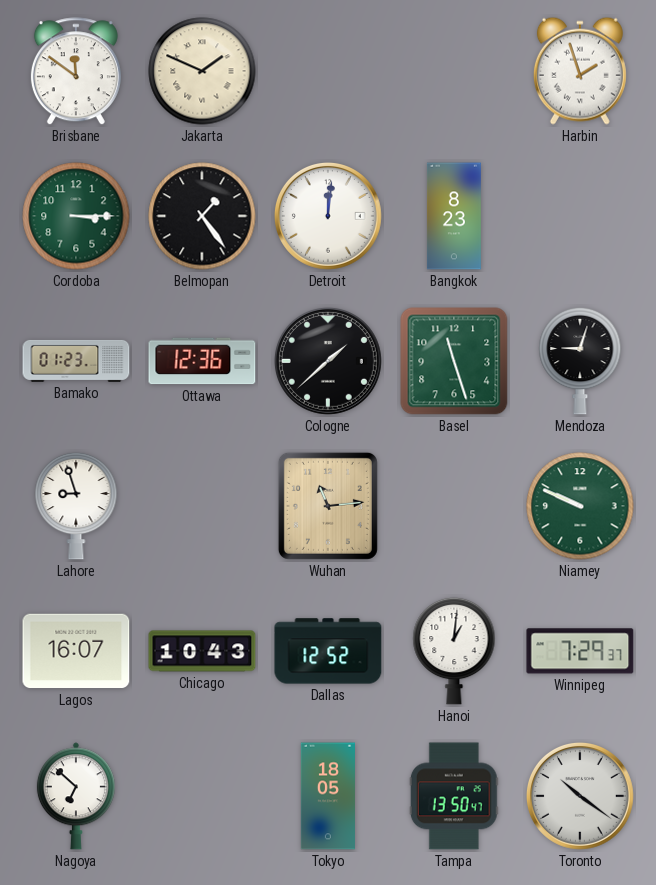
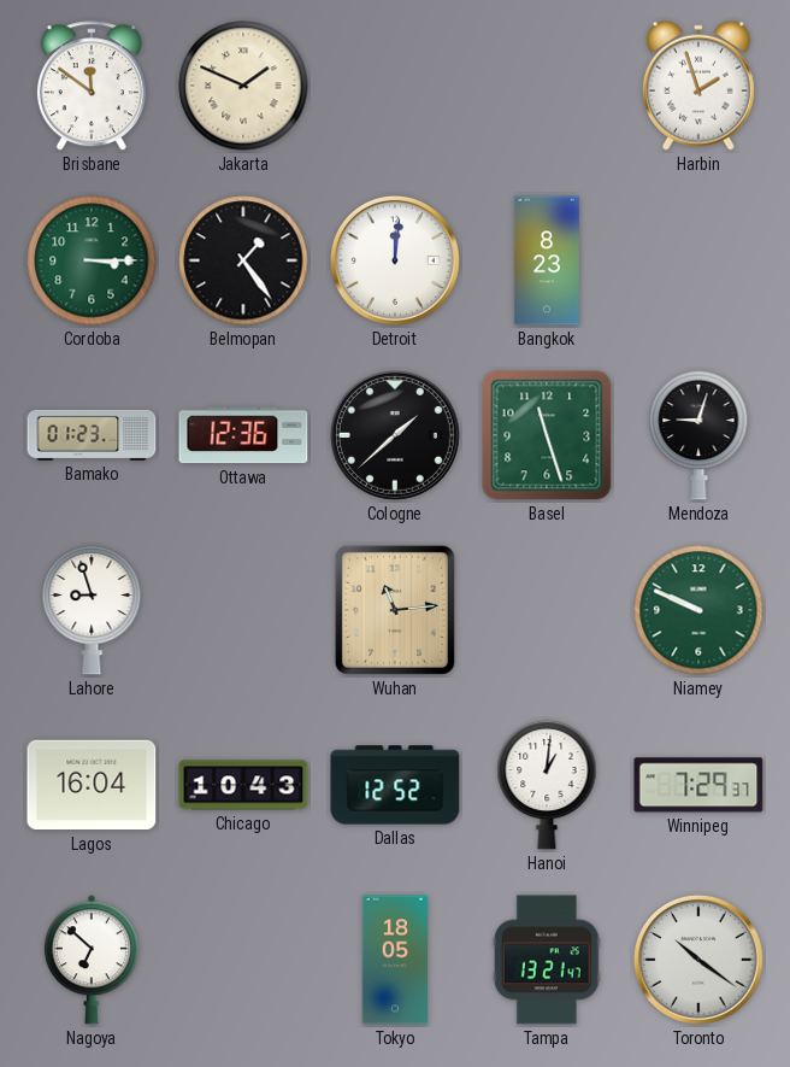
Lagos: 16:07 -> 16:04
Tampa: 13:50 -> 13:21
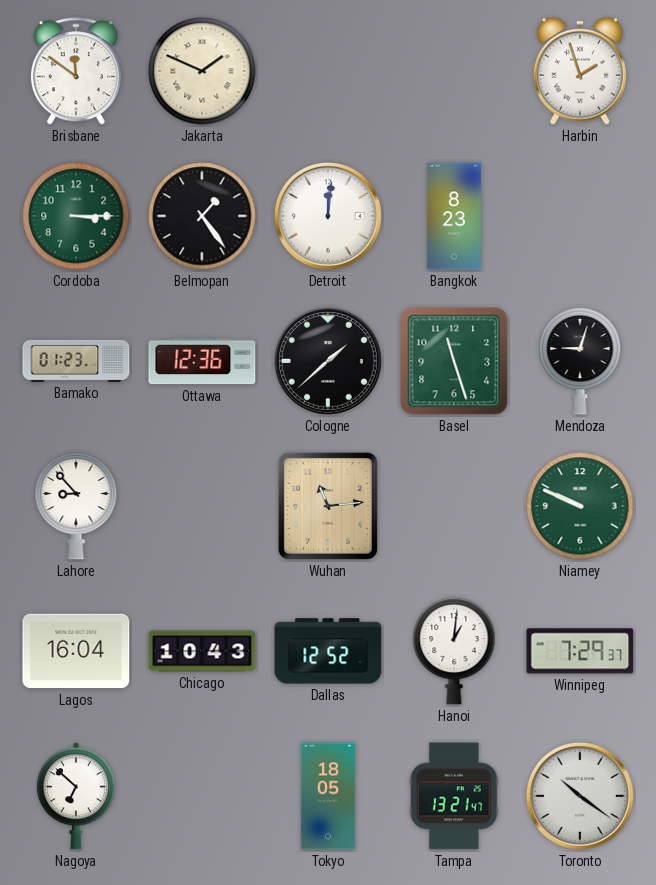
Lahore: 8:57 -> 8:53
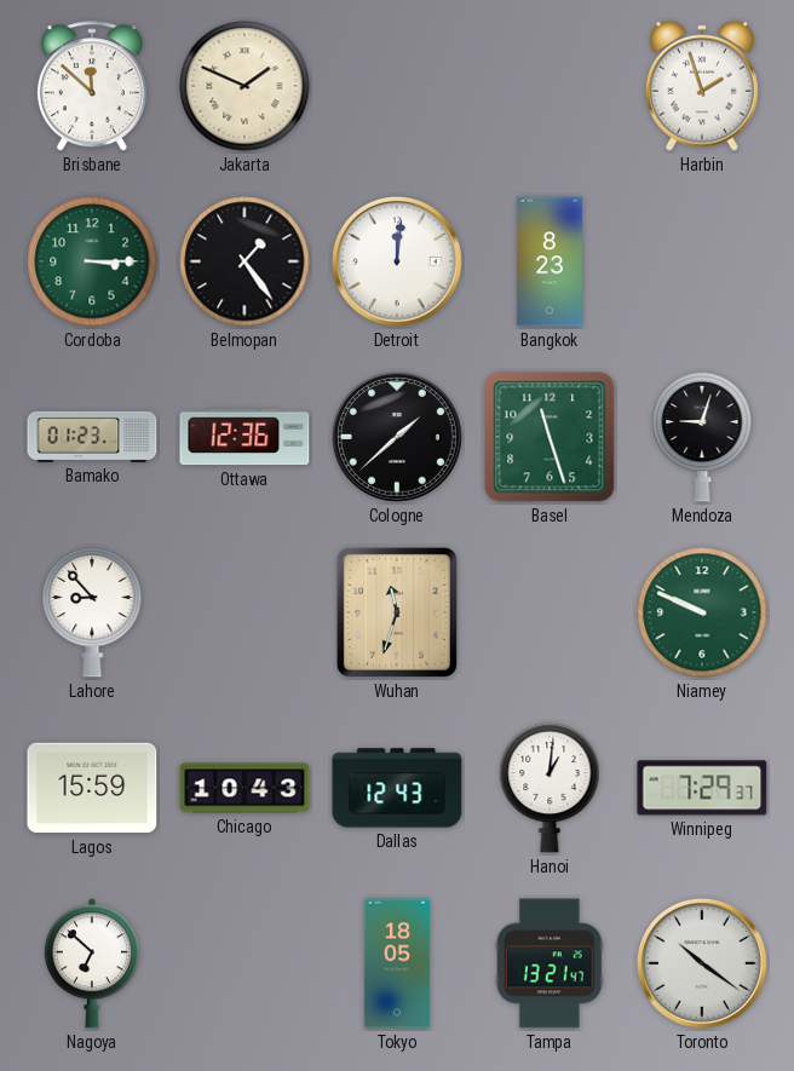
Brisbane: 11:51 -> 11:52
Wuhan: 11:14 -> 11:33
Lagos: 16:04 -> 15:59
Dallas: 12:52 -> 12:43
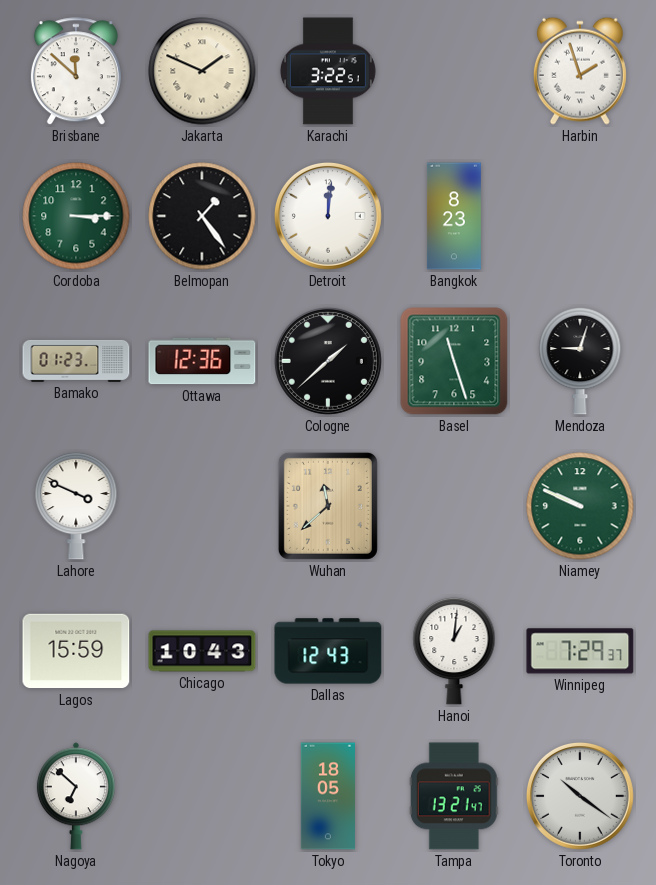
Karachi: none -> 3:22
Lahore: 8:53 -> 3:49
Wuhan: 11:33 -> 11:38
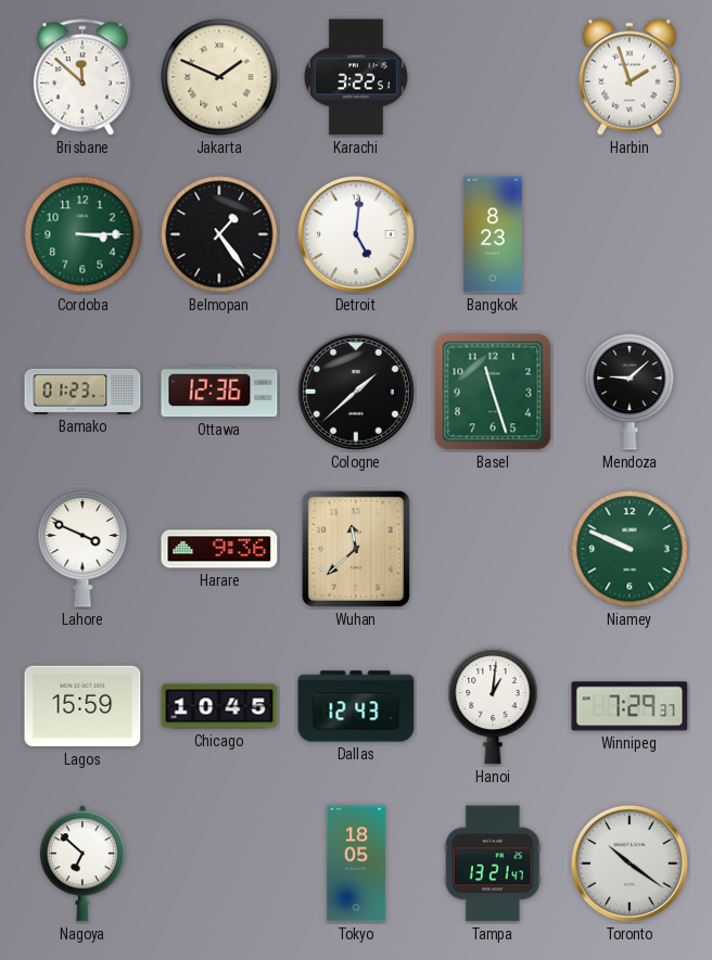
Detroit: 12:01 -> 5:01
Mendoza: 9:03 -> 9:08
Harare: none -> 9:36
Chicago: 10:43 -> 10:45
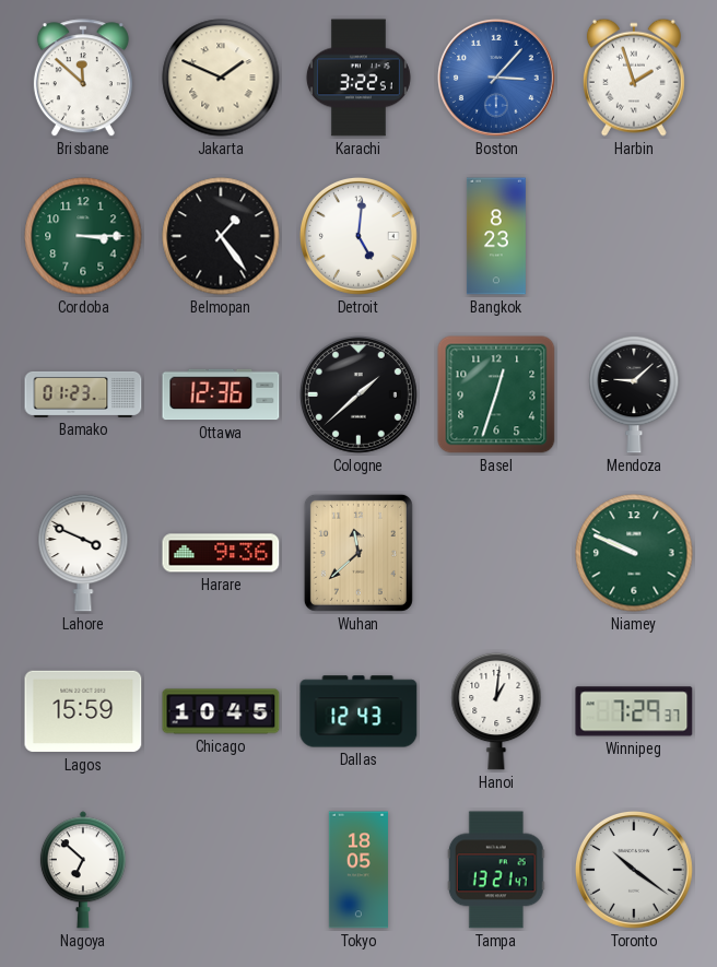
Boston: none -> 3:07
Basel: 11:27 -> 12:33
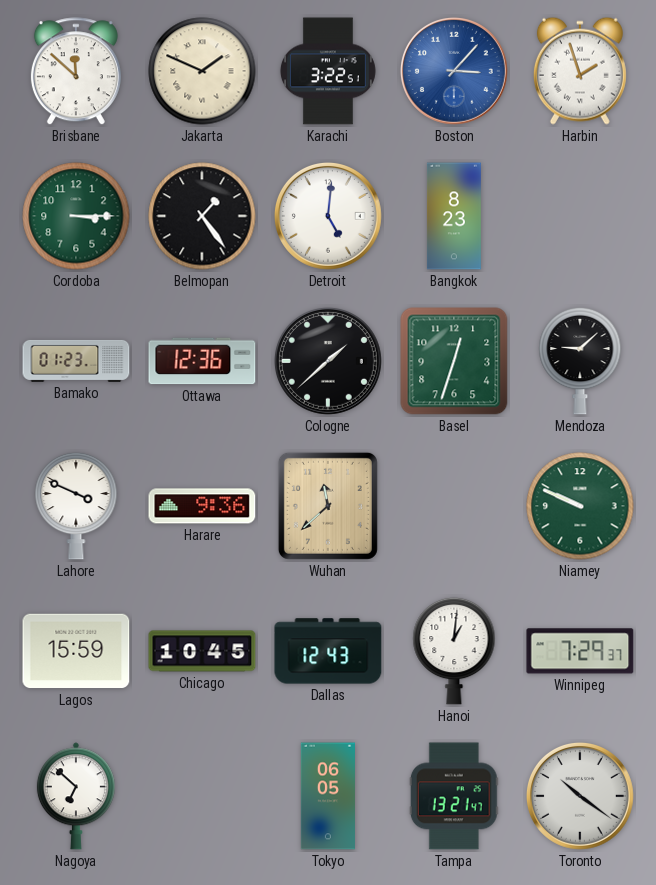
Tokyo: 18:05 -> 06:05
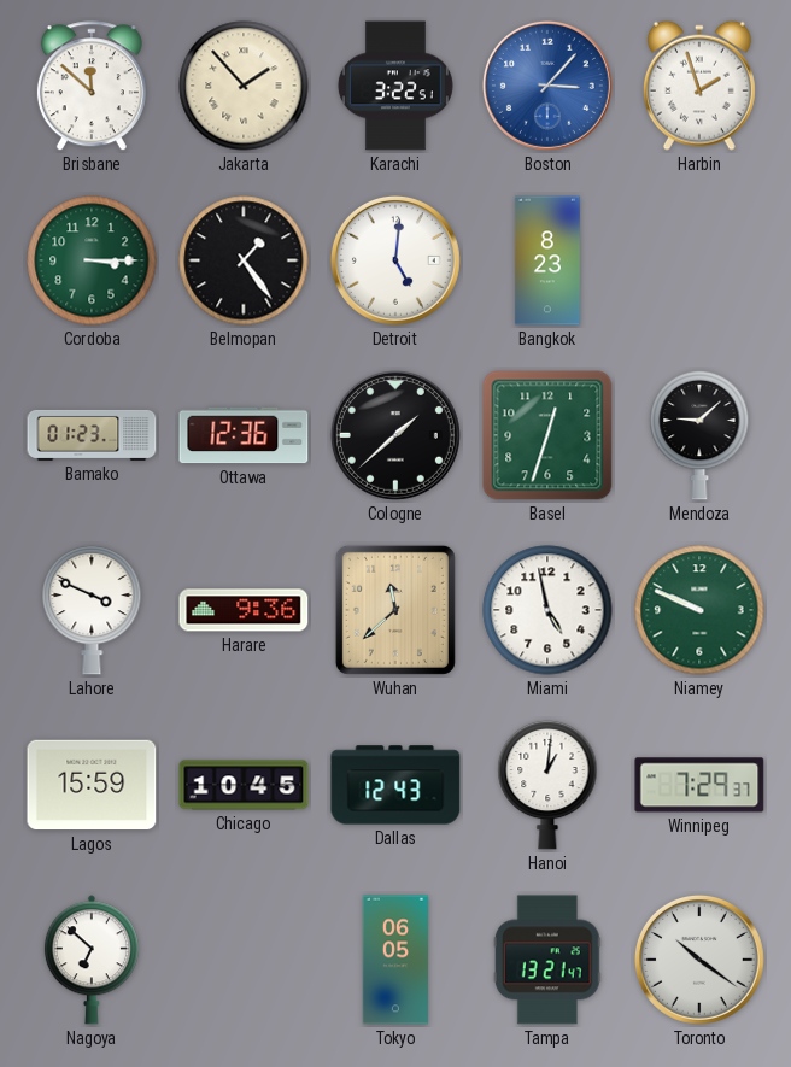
Jakarta: 1:49 -> 1:53
Miami: none -> 4:58
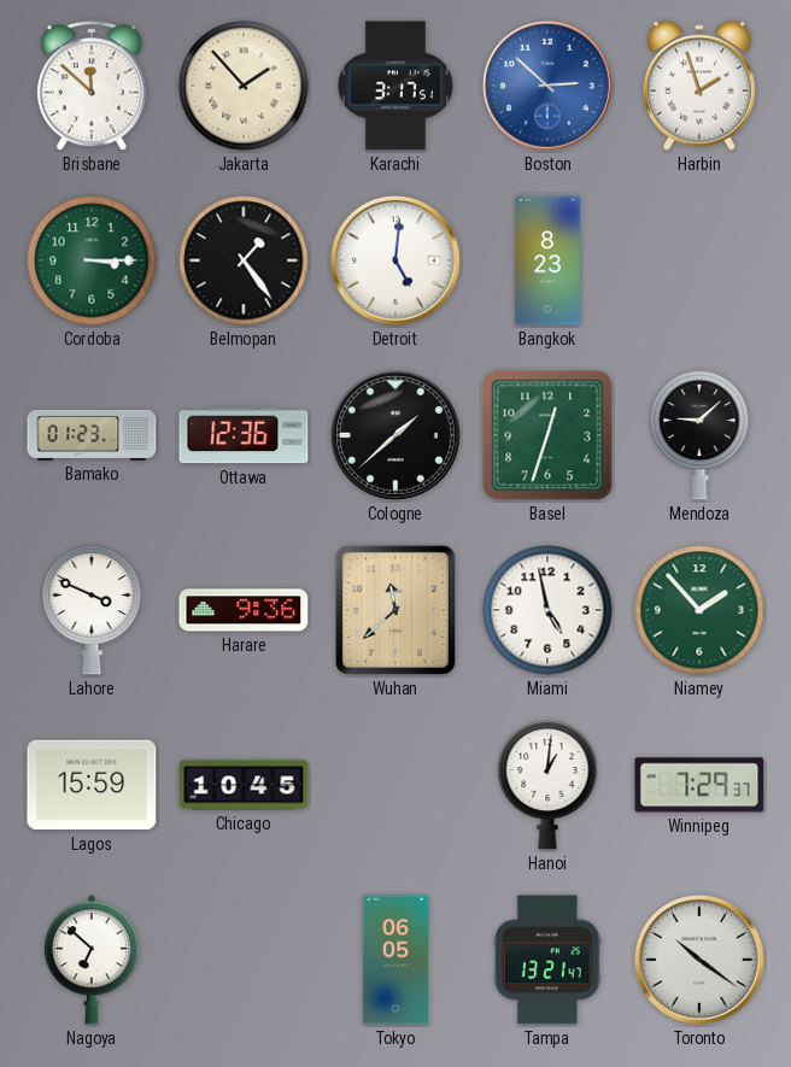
Karachi: 3:22 -> 3:17
Boston: 3:07 -> 2:52
Niamey: 9:49 -> 1:53
Dallas: 12:43 -> none
